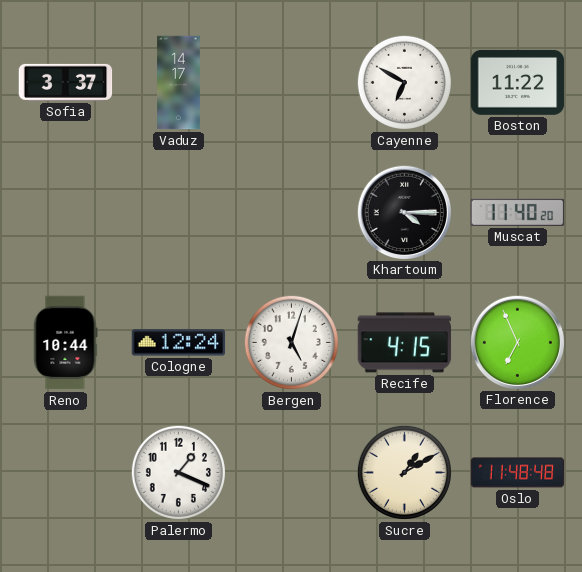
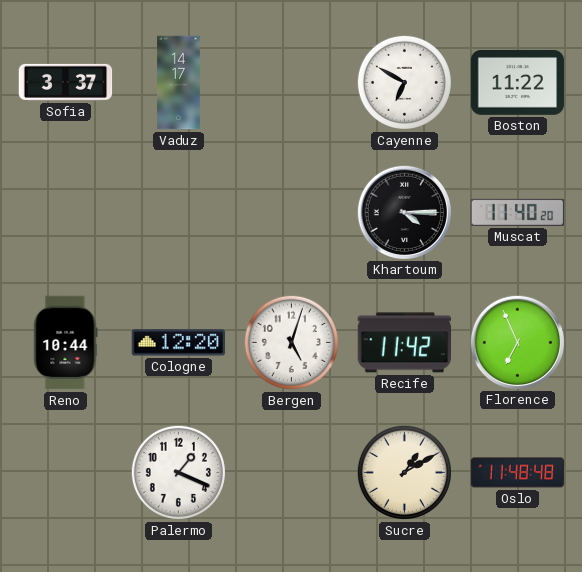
Cologne: 12:24 -> 12:20
Recife: 4:15 -> 11:42
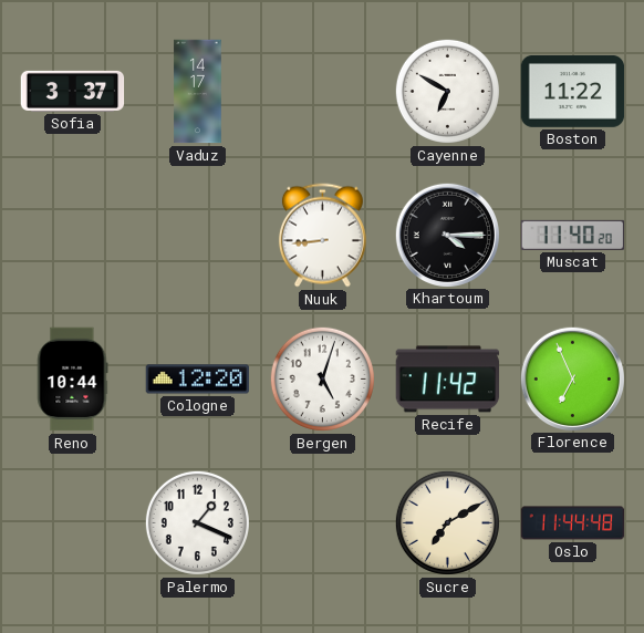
Nuuk: none -> 8:44
Sucre: 1:10 -> 7:10
Oslo: 11:48 -> 11:44
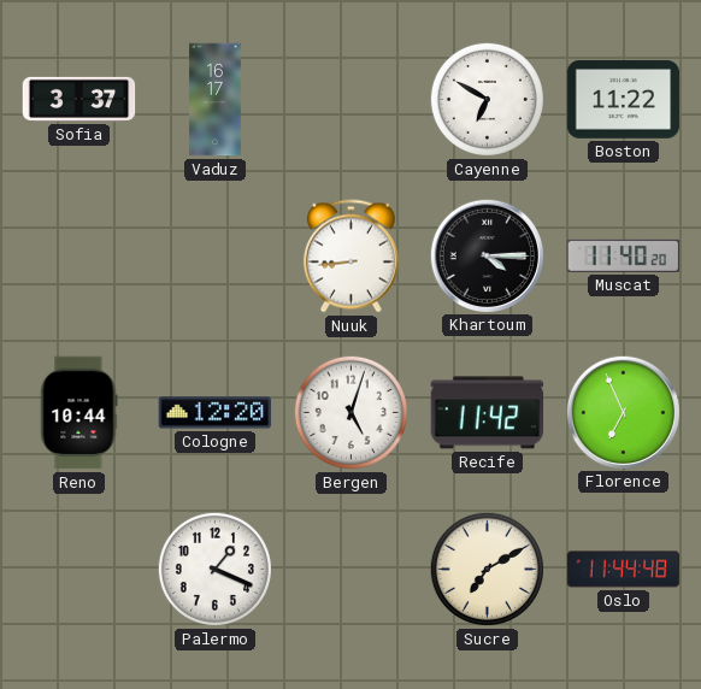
Vaduz: 14:17 -> 16:17
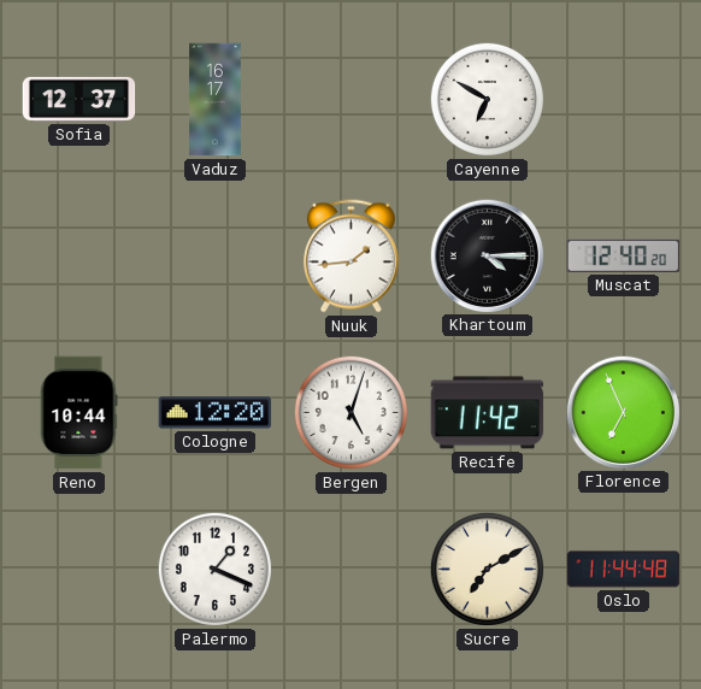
Sofia: 3:37 -> 12:37
Boston: 11:22 -> none
Nuuk: 8:44 -> 1:44
Muscat: 11:40 -> 12:40
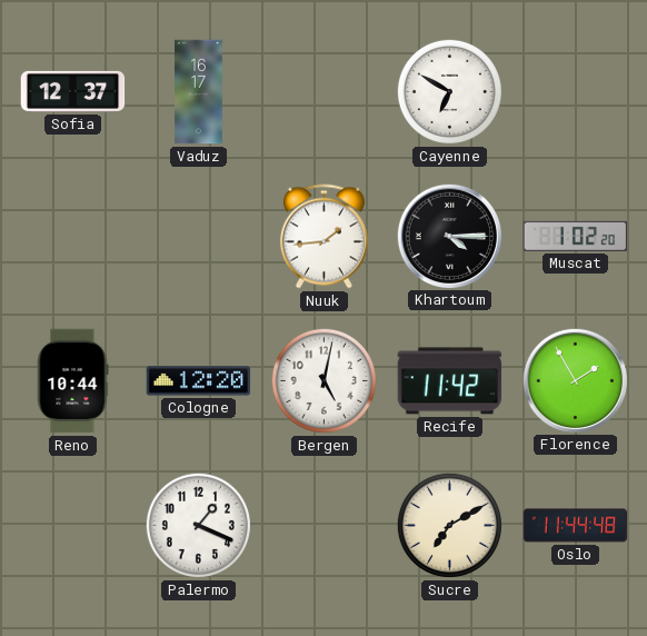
Muscat: 12:40 -> 1:02
Bergen: 5:03 -> 5:02
Florence: 6:56 -> 1:55
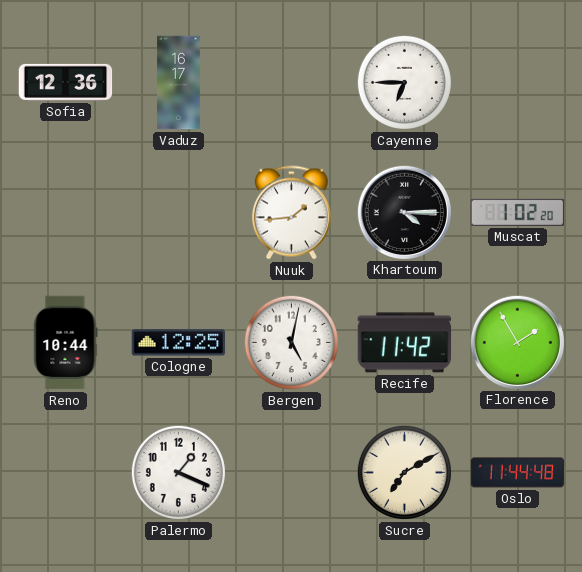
Sofia: 12:37 -> 12:36
Cayenne: 6:50 -> 6:45
Cologne: 12:20 -> 12:25
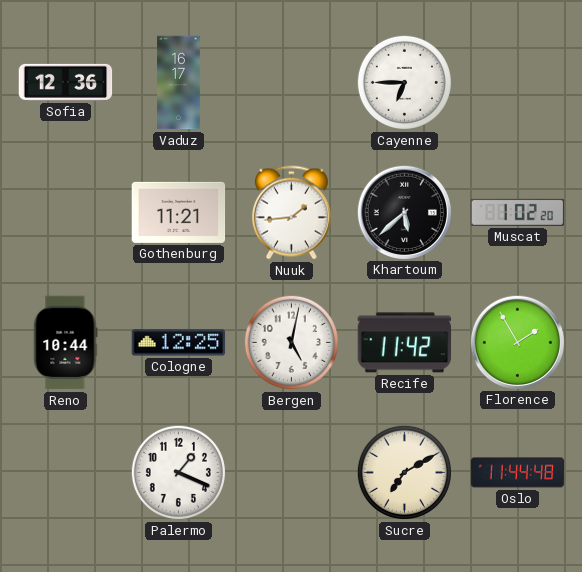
Gothenburg: none -> 11:21
Khartoum: 4:15 -> 5:38
